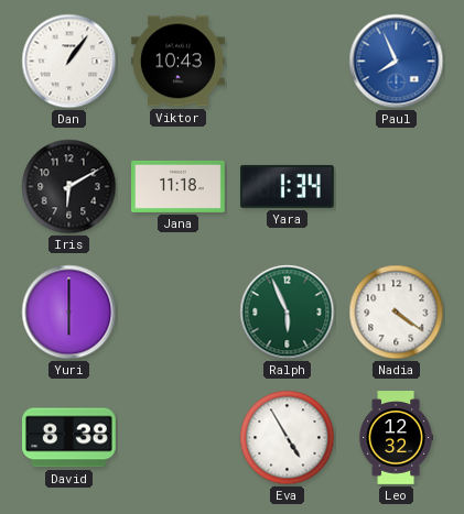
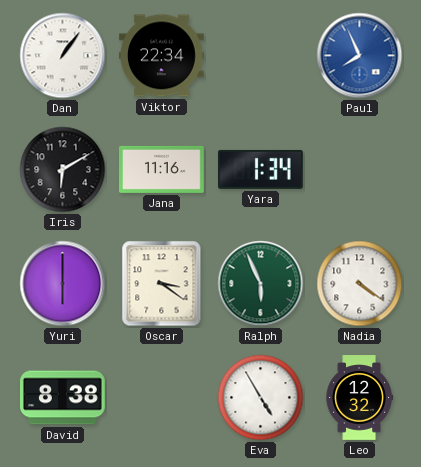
Viktor: 10:43 -> 22:34
Jana: 11:18 -> 11:16
Oscar: none -> 3:21
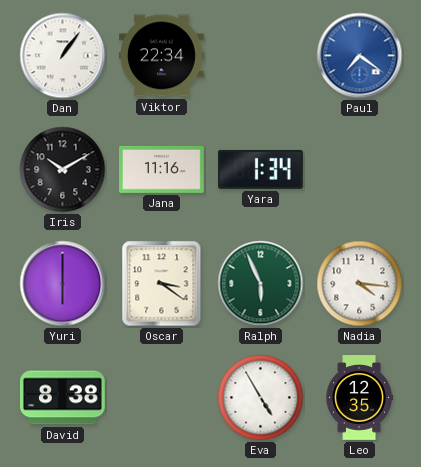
Paul: 7:56 -> 7:21
Iris: 6:10 -> 10:10
Nadia: 4:21 -> 4:16
Leo: 12:32 -> 12:35
